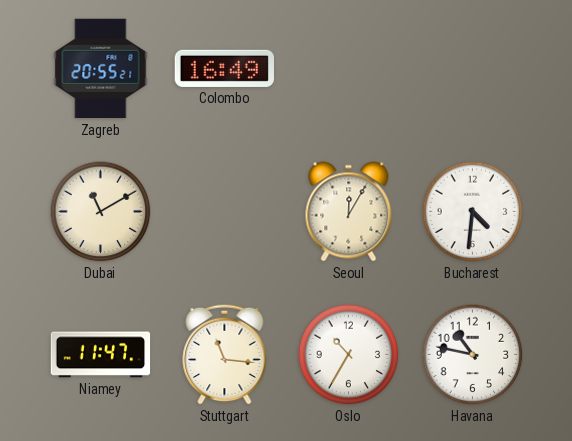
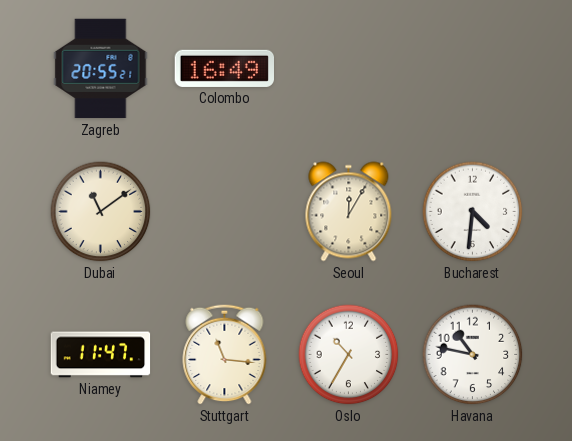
Dubai: 11:10 -> 11:09
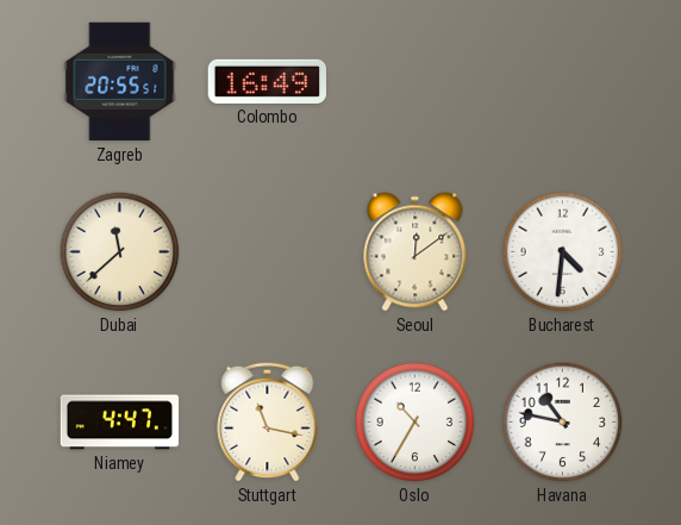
Zagreb: 20:55:21 -> 20:55:51
Dubai: 11:09 -> 11:38
Seoul: 12:05 -> 12:09
Niamey: 11:47 -> 4:47
Stuttgart: 11:16 -> 11:17
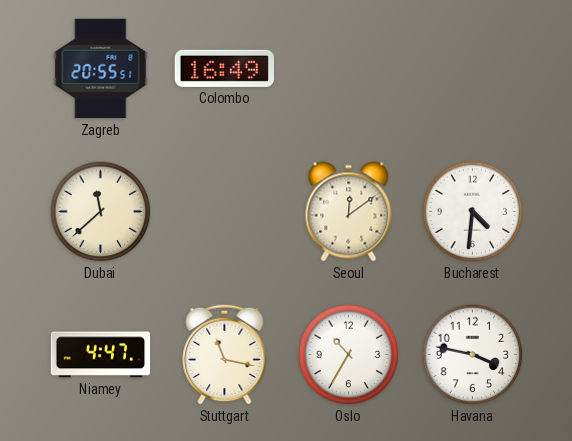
Havana: 10:47 -> 3:47
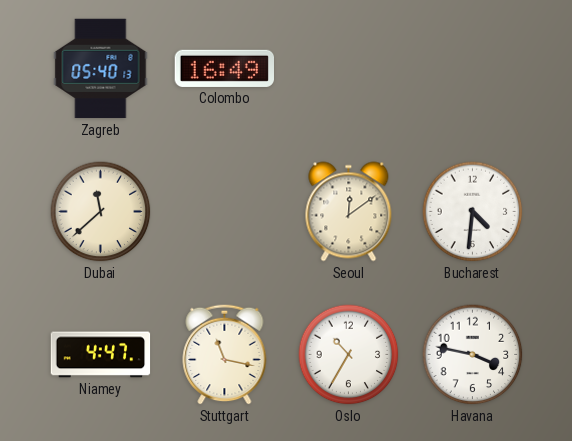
Zagreb: 20:55 -> 05:40
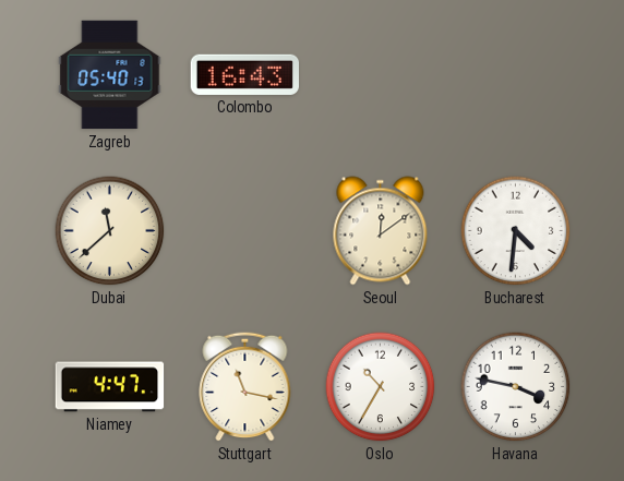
Colombo: 16:49 -> 16:43
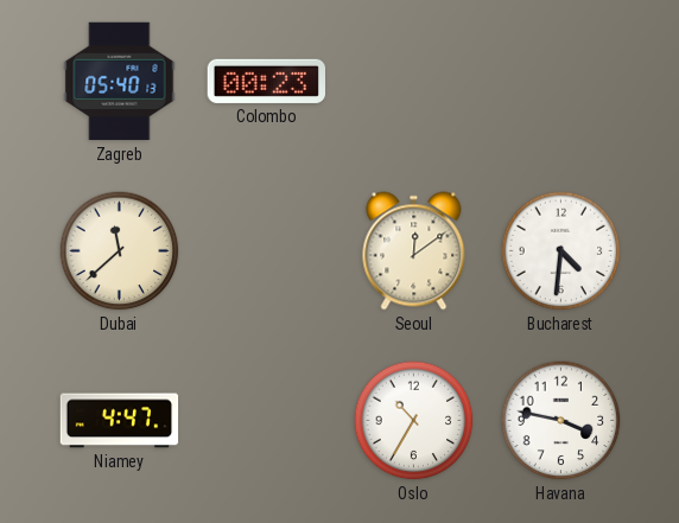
Colombo: 16:43 -> 00:23
Stuttgart: 11:17 -> none
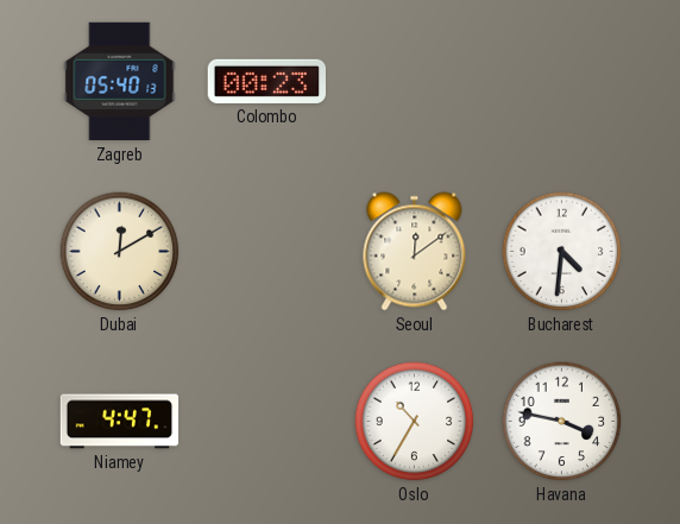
Dubai: 11:38 -> 12:10
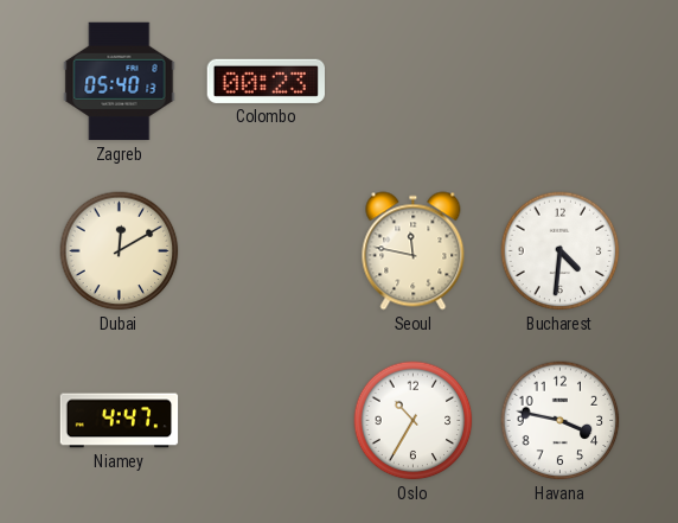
Seoul: 12:09 -> 11:47
